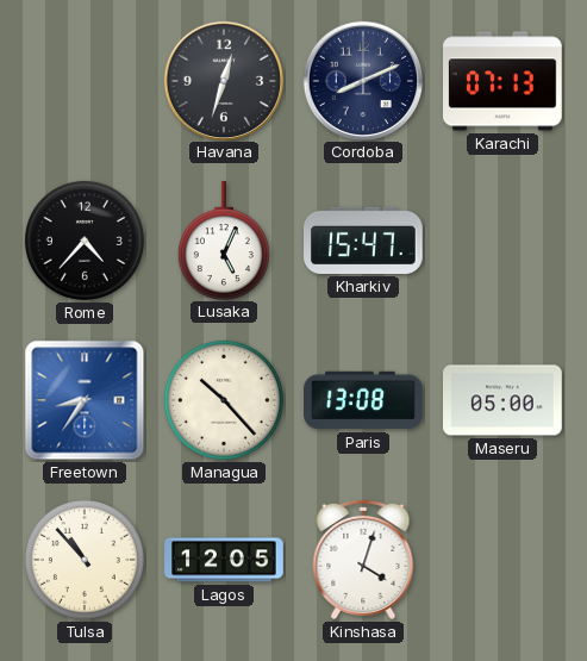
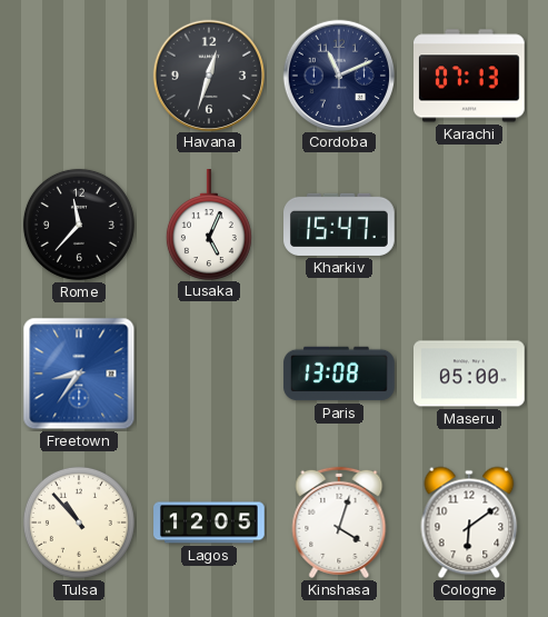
Cordoba: 8:11 -> 11:11
Rome: 4:37 -> 11:37
Managua: 10:23 -> none
Cologne: none -> 6:09
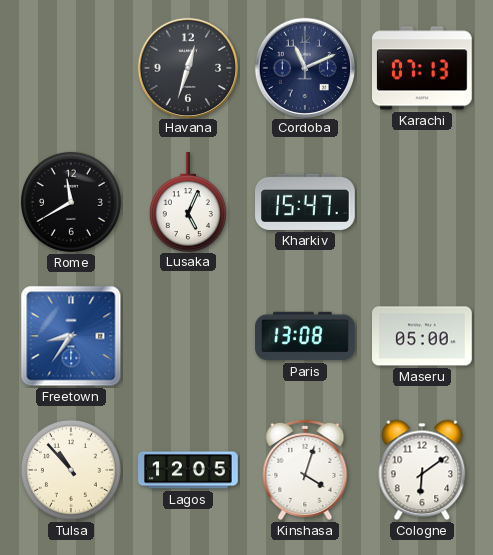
Rome: 11:37 -> 11:40
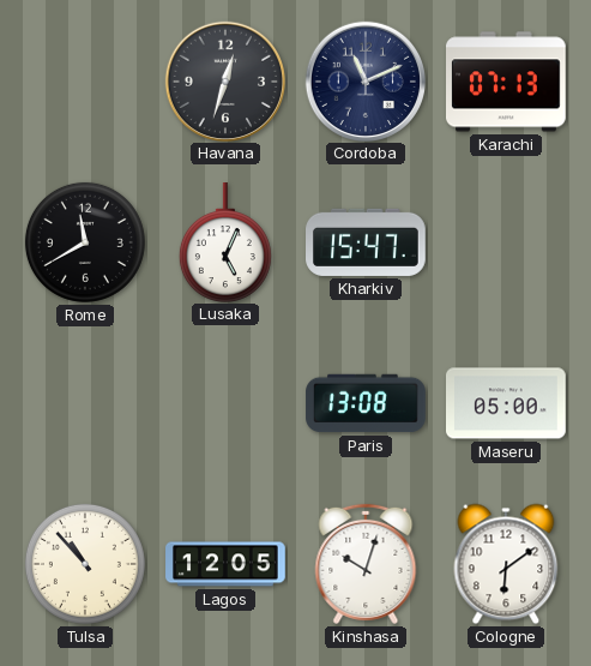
Freetown: 8:36 -> none
Kinshasa: 4:03 -> 10:03
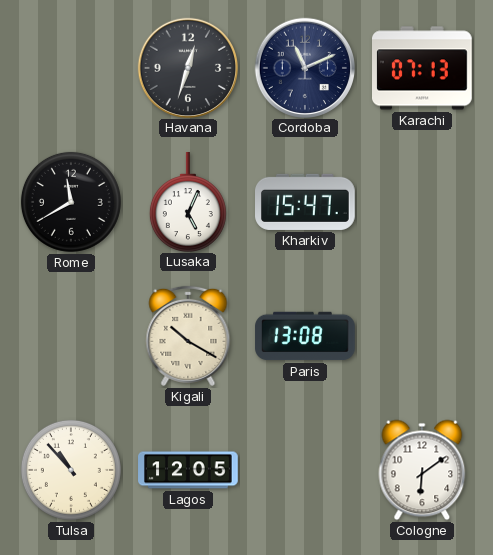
Kigali: none -> 10:20
Maseru: 05:00 -> none
Kinshasa: 10:03 -> none
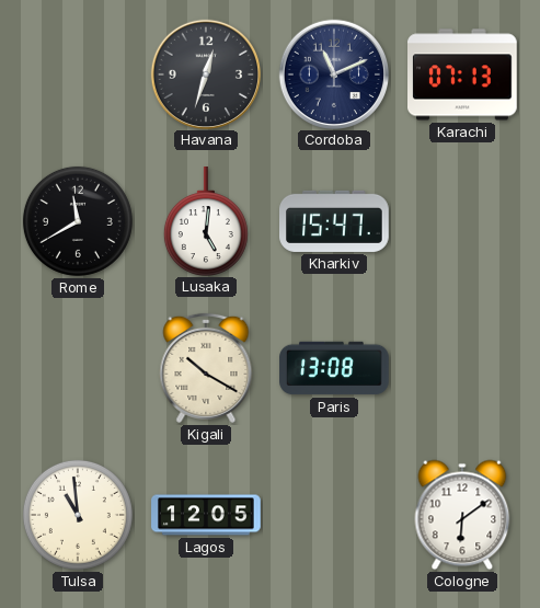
Lusaka: 5:04 -> 5:01
Tulsa: 10:53 -> 10:59
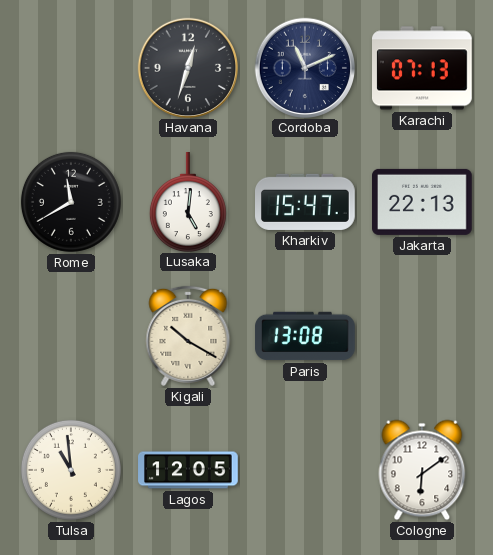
Jakarta: none -> 22:13
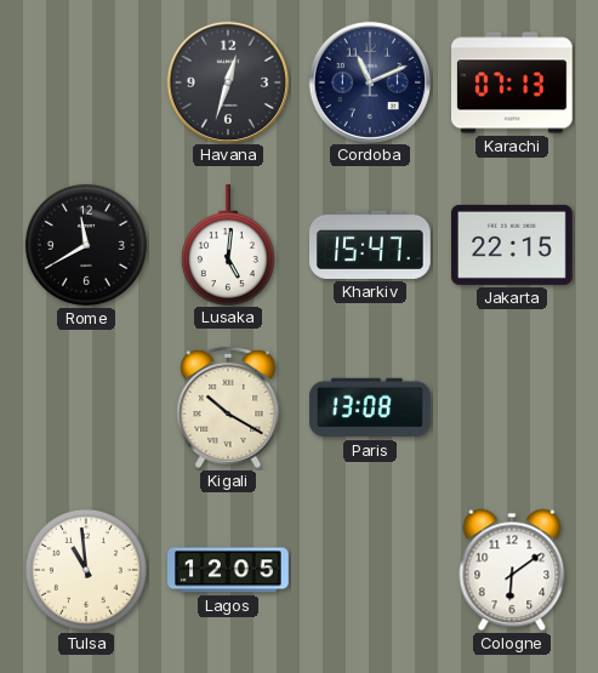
Jakarta: 22:13 -> 22:15
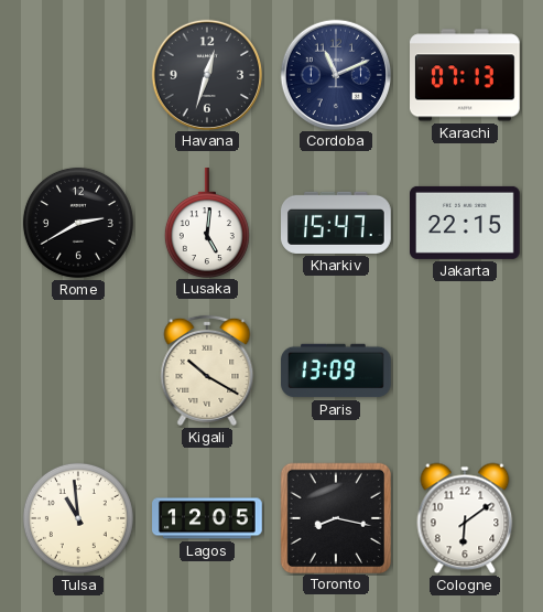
Rome: 11:40 -> 2:40
Paris: 13:08 -> 13:09
Toronto: none -> 8:17
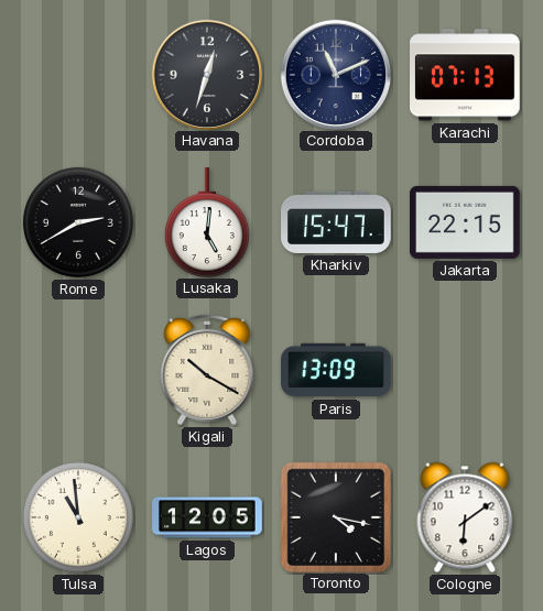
Toronto: 8:17 -> 4:17
